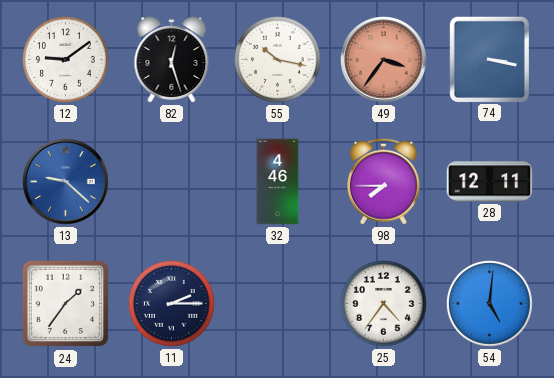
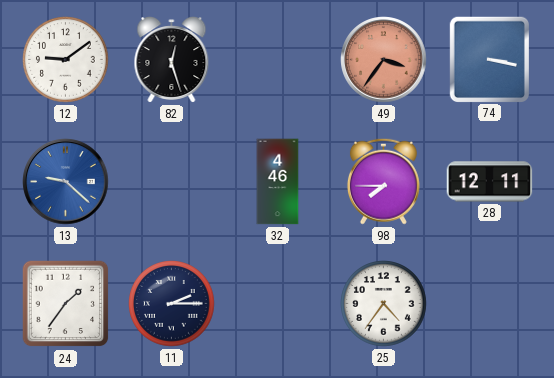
55: 10:17 -> none
54: 5:01 -> none
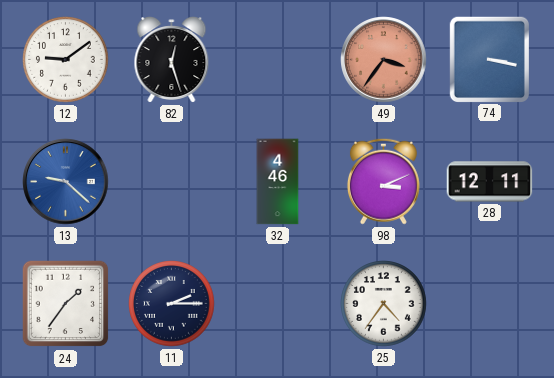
98: 7:45 -> 3:11
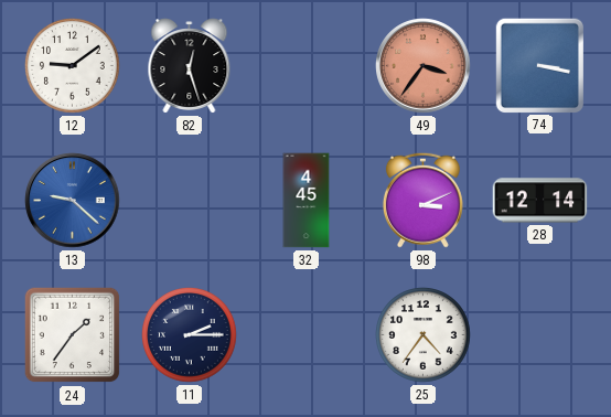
32: 4:46 -> 4:45
28: 12:11 -> 12:14
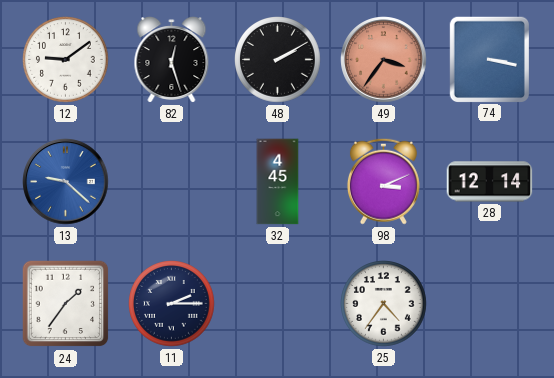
48: none -> 2:10
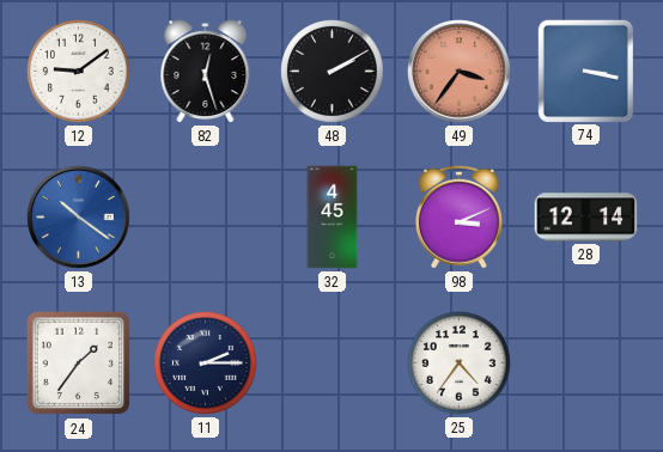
13: 9:22 -> 10:21
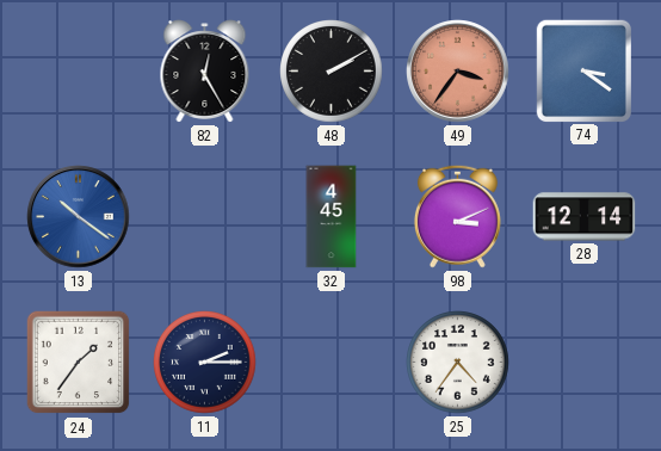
12: 9:09 -> none
82: 12:27 -> 12:25
74: 3:17 -> 3:21
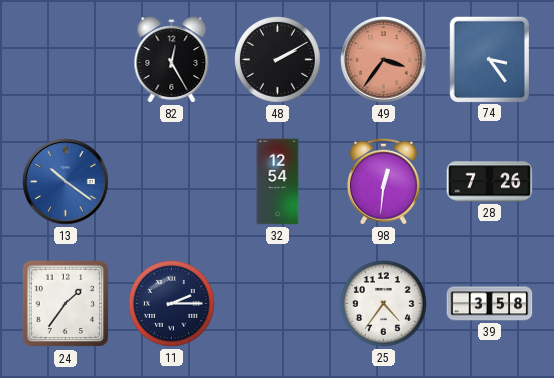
74: 3:21 -> 3:24
32: 4:45 -> 12:54
98: 3:11 -> 12:31
28: 12:14 -> 7:26
39: none -> 3:58
